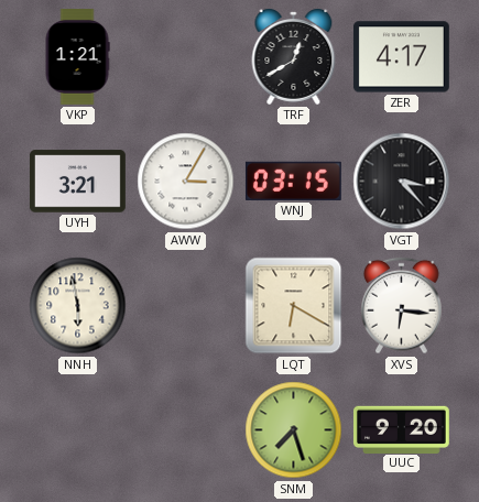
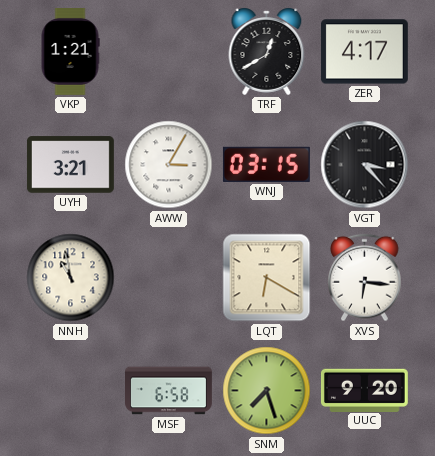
NNH: 5:58 -> 10:58
MSF: none -> 6:58
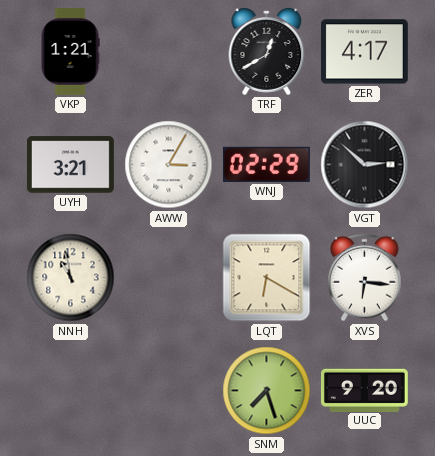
WNJ: 03:15 -> 02:29
VGT: 3:23 -> 2:52
MSF: 6:58 -> none
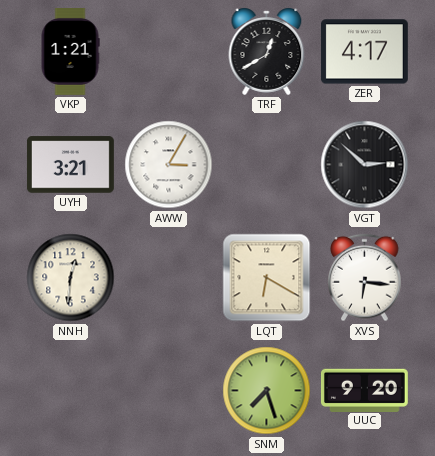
WNJ: 02:29 -> none
NNH: 10:58 -> 12:31
